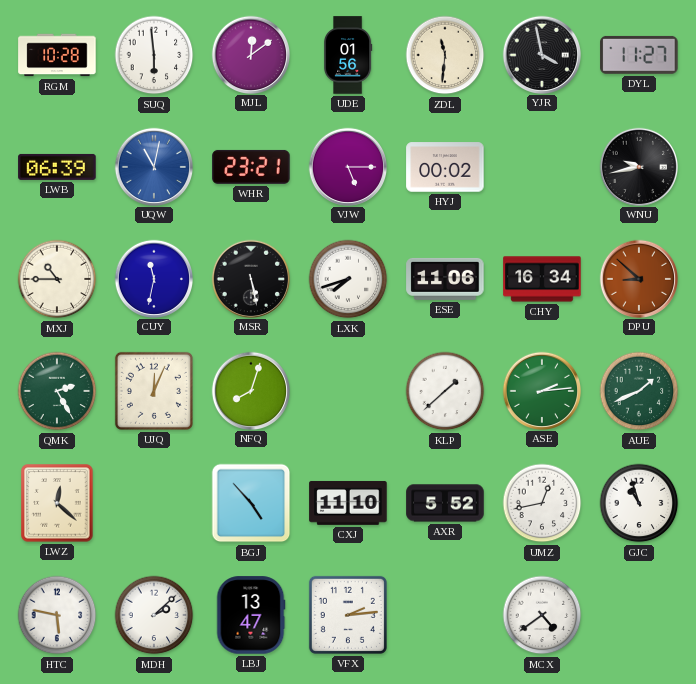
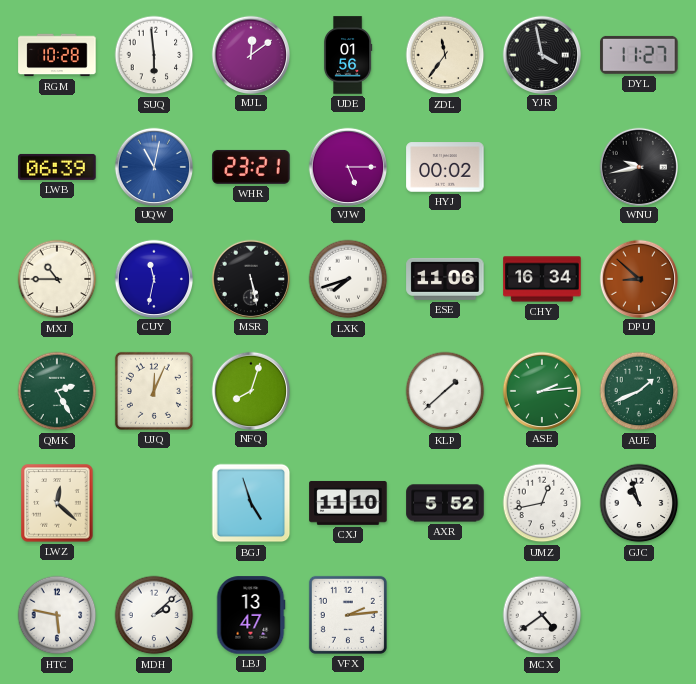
ZDL: 11:31 -> 11:36
BGJ: 4:53 -> 4:57
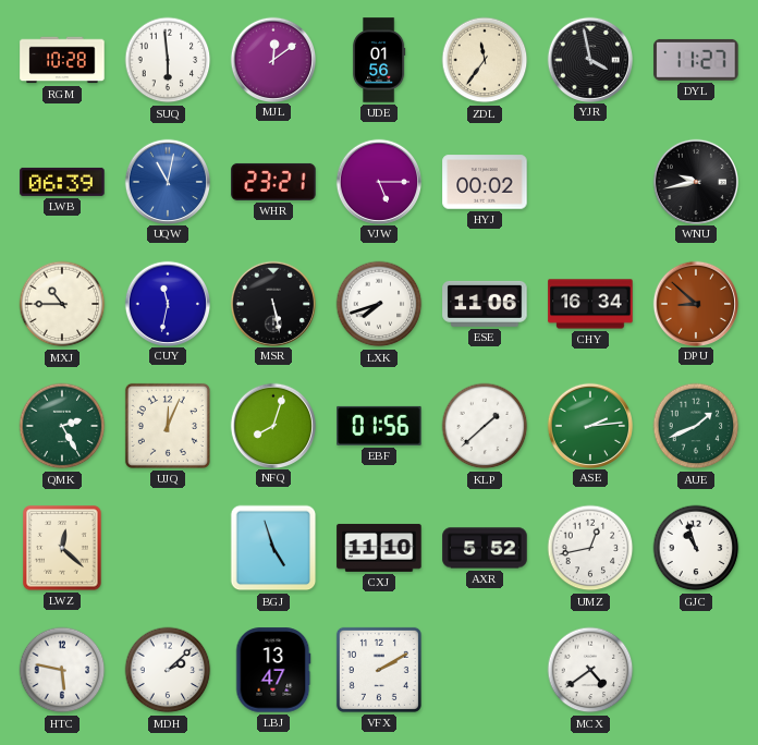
EBF: none -> 01:56
VFX: 2:14 -> 2:10
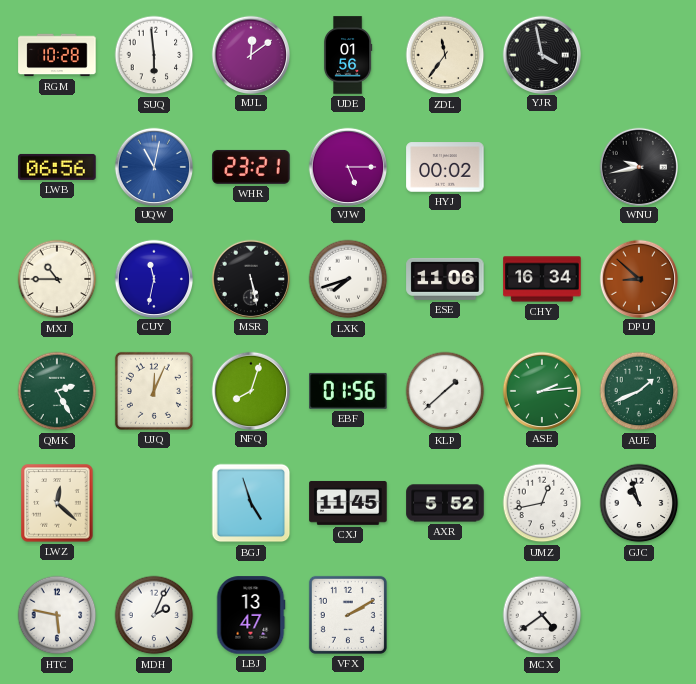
DYL: 11:27 -> none
LWB: 06:39 -> 06:56
CXJ: 11:10 -> 11:45
MDH: 2:08 -> 2:04
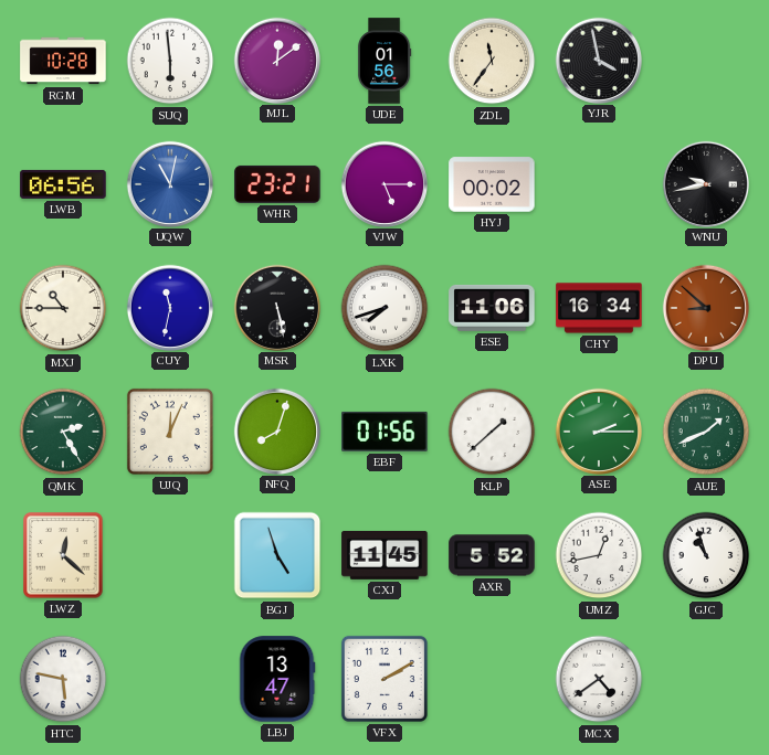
ASE: 2:14 -> 2:15
MDH: 2:04 -> none
